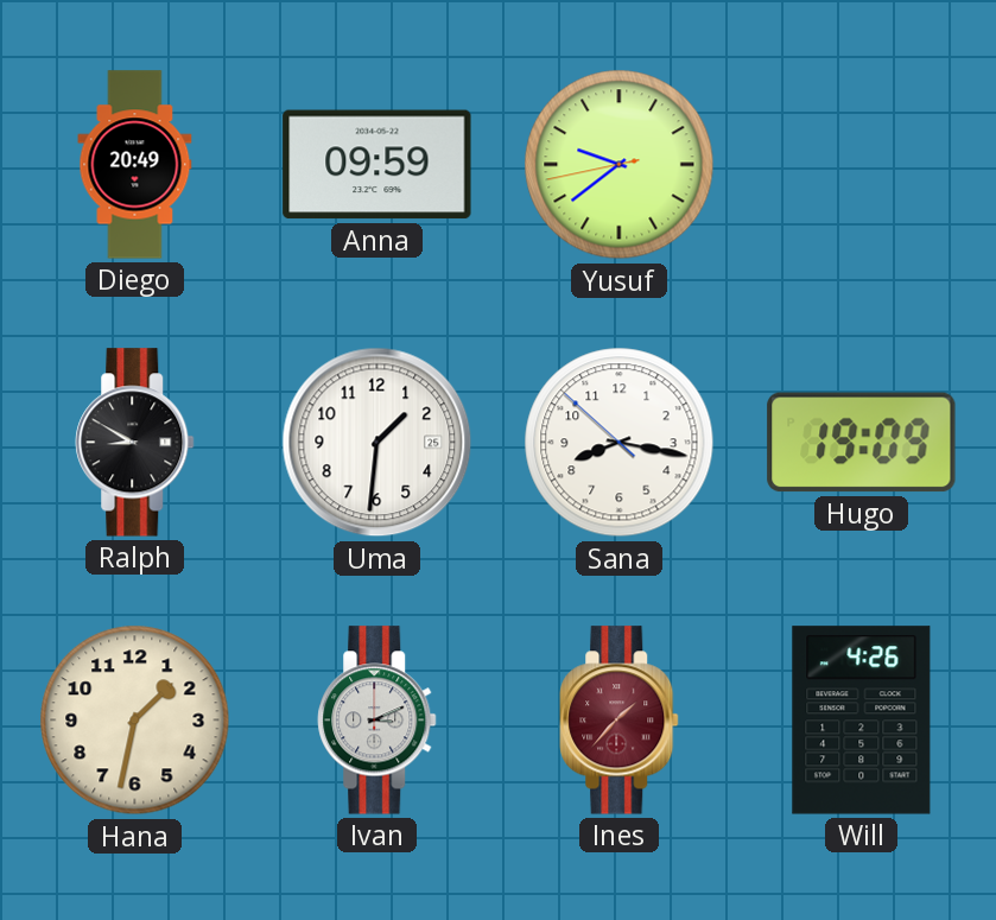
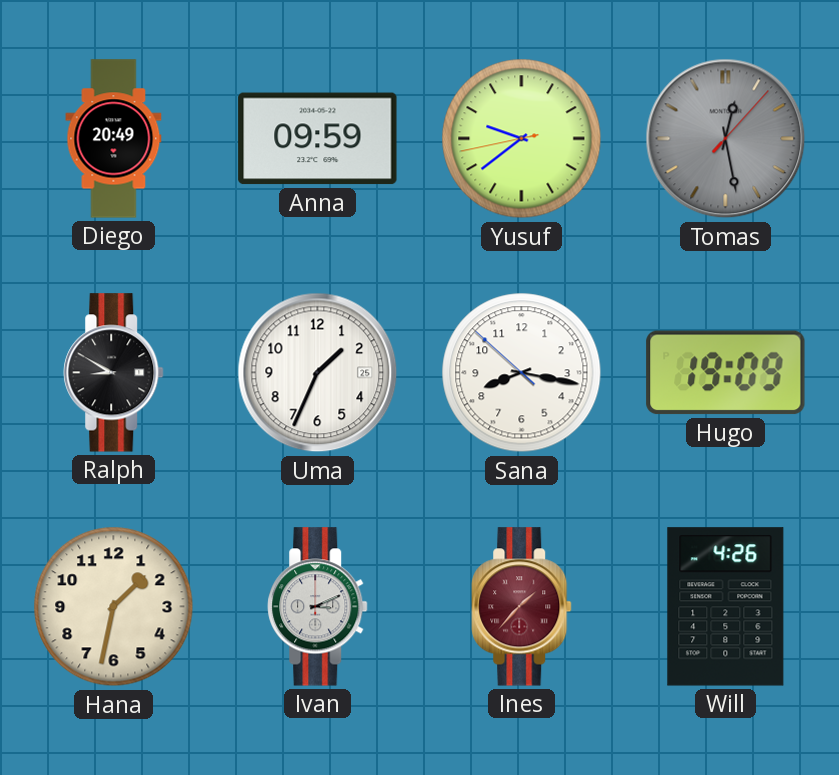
Tomas: none -> 12:28
Uma: 1:31 -> 1:34
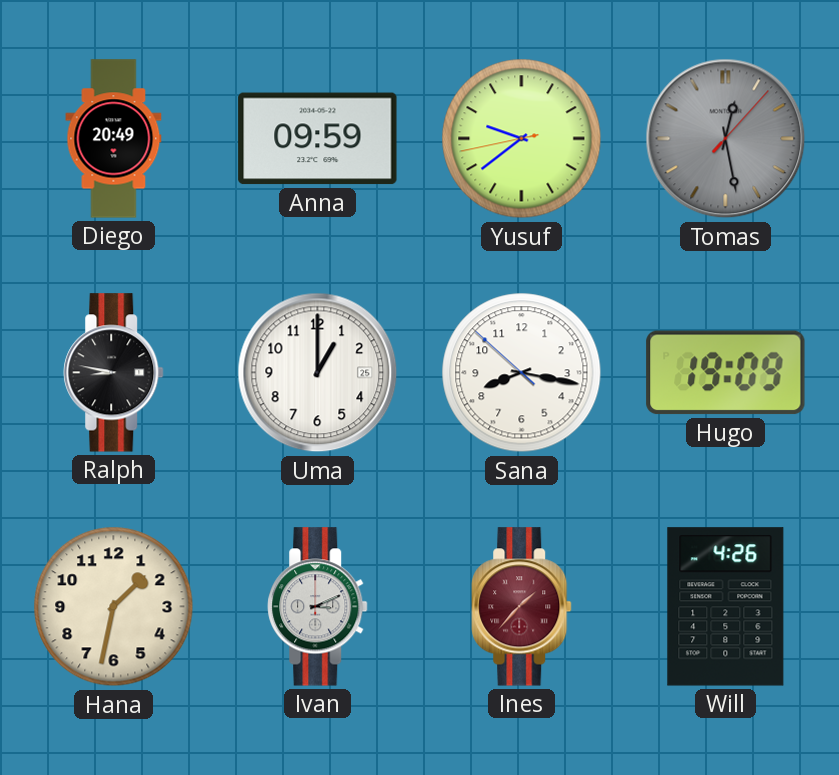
Ralph: 8:50 -> 8:47
Uma: 1:34 -> 1:00
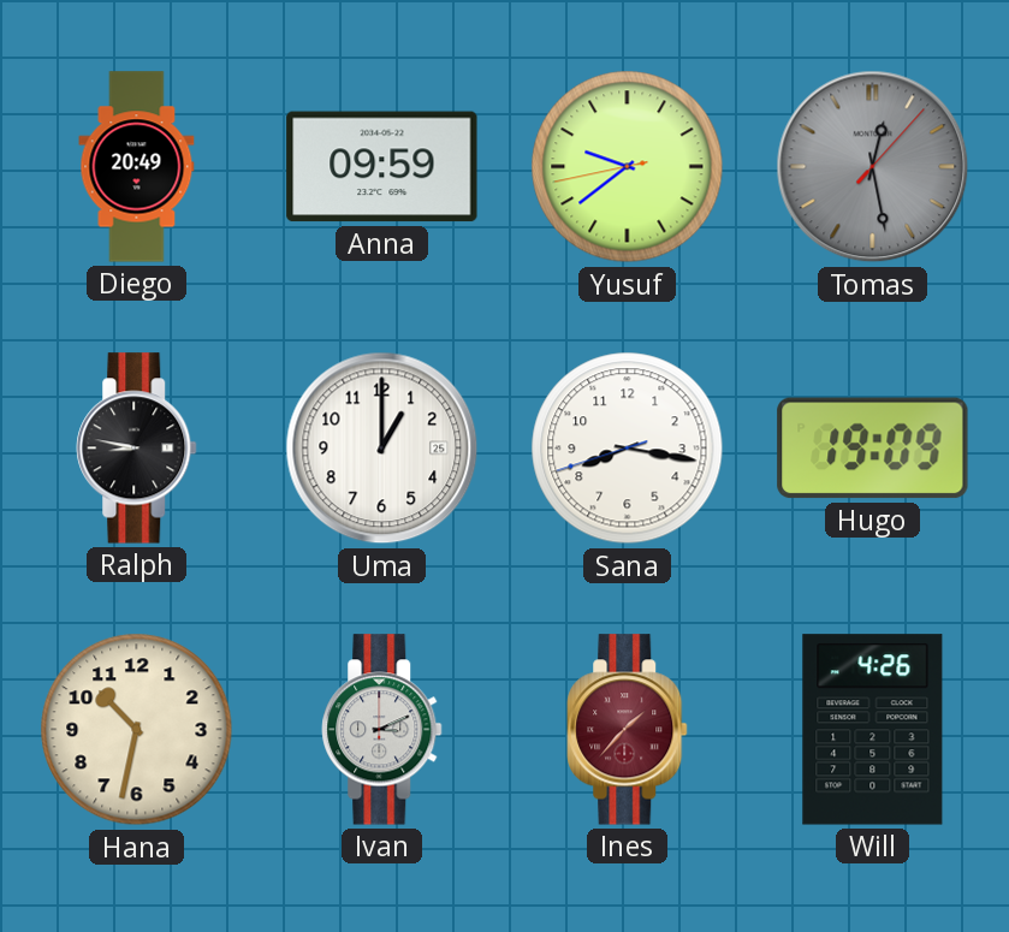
Sana: 8:16:52 -> 8:16:42
Hana: 1:32 -> 10:32
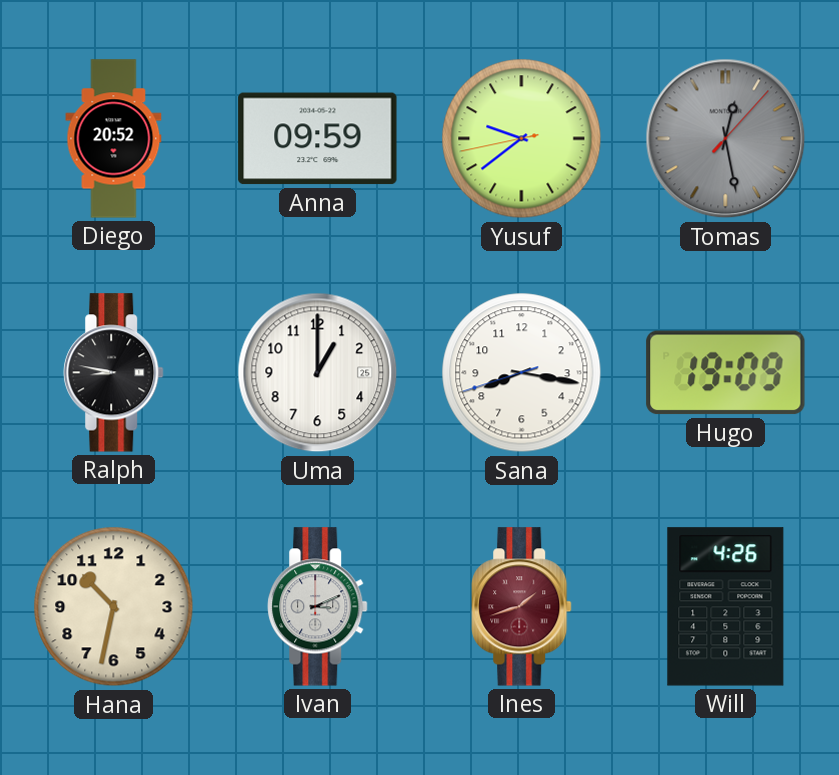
Diego: 20:49 -> 20:52
Ines: 1:37 -> 1:42
